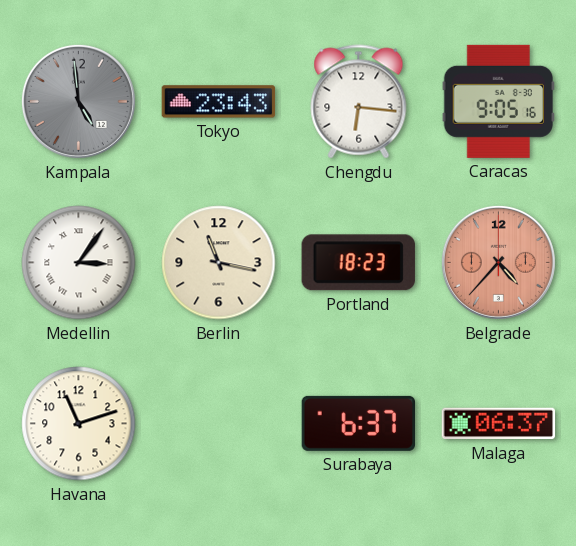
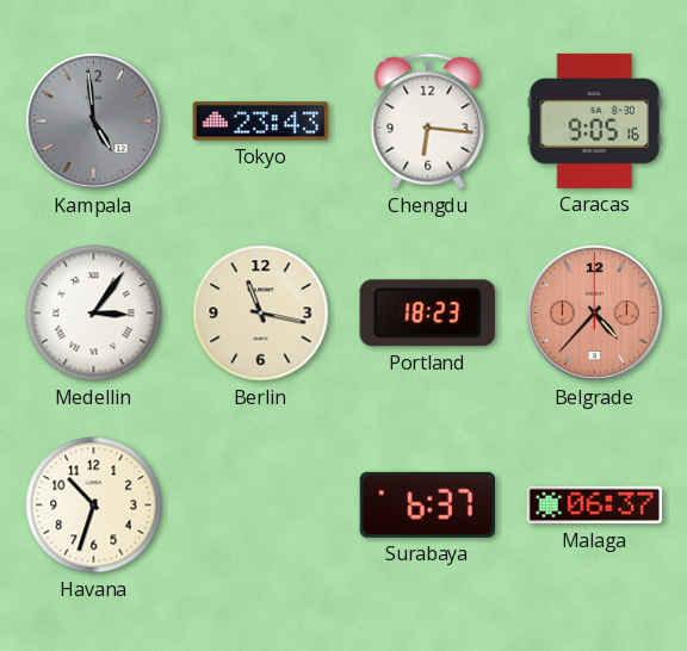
Havana: 11:12 -> 10:33
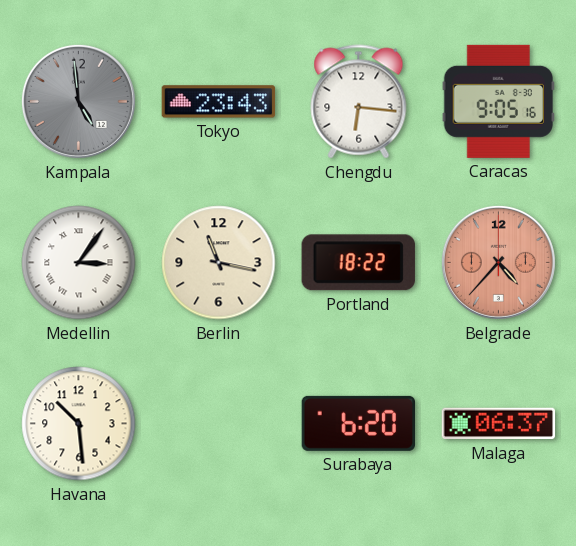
Portland: 18:23 -> 18:22
Havana: 10:33 -> 10:29
Surabaya: 6:37 -> 6:20
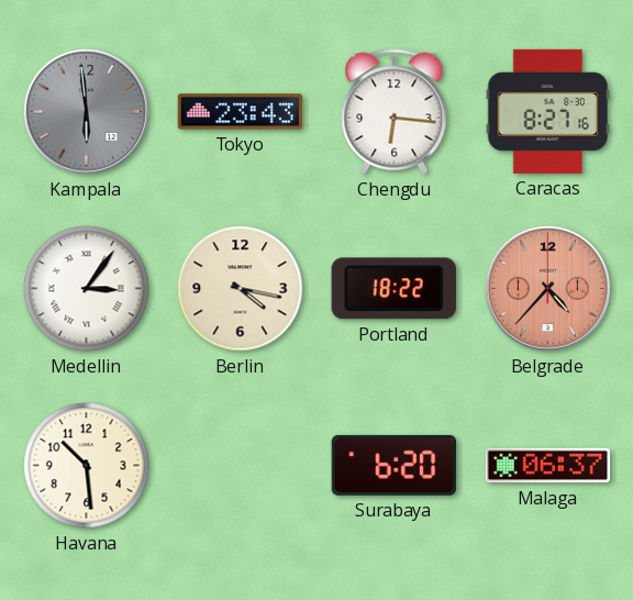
Kampala: 4:59 -> 5:59
Caracas: 9:05 -> 8:27
Berlin: 11:17 -> 4:17
